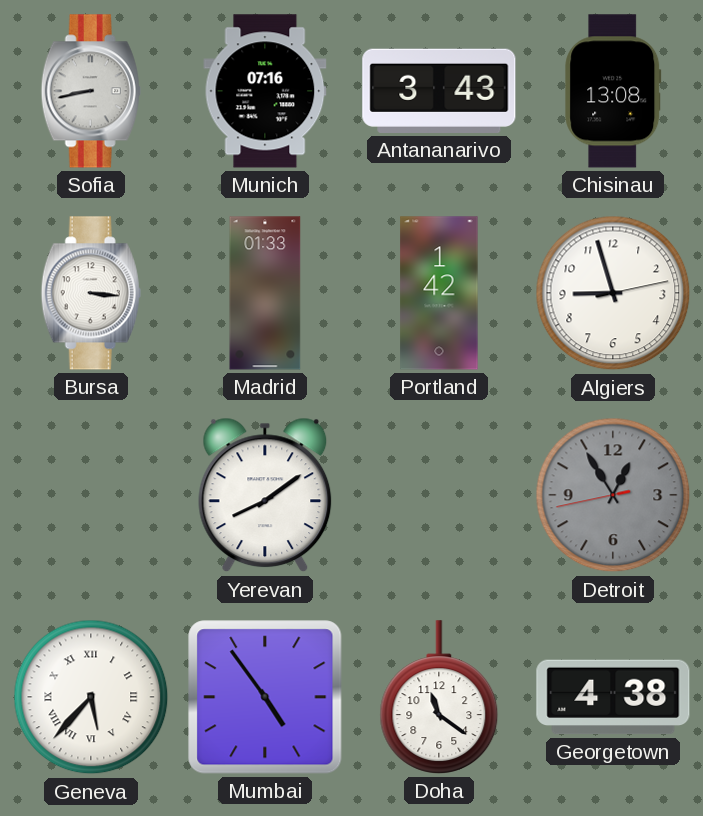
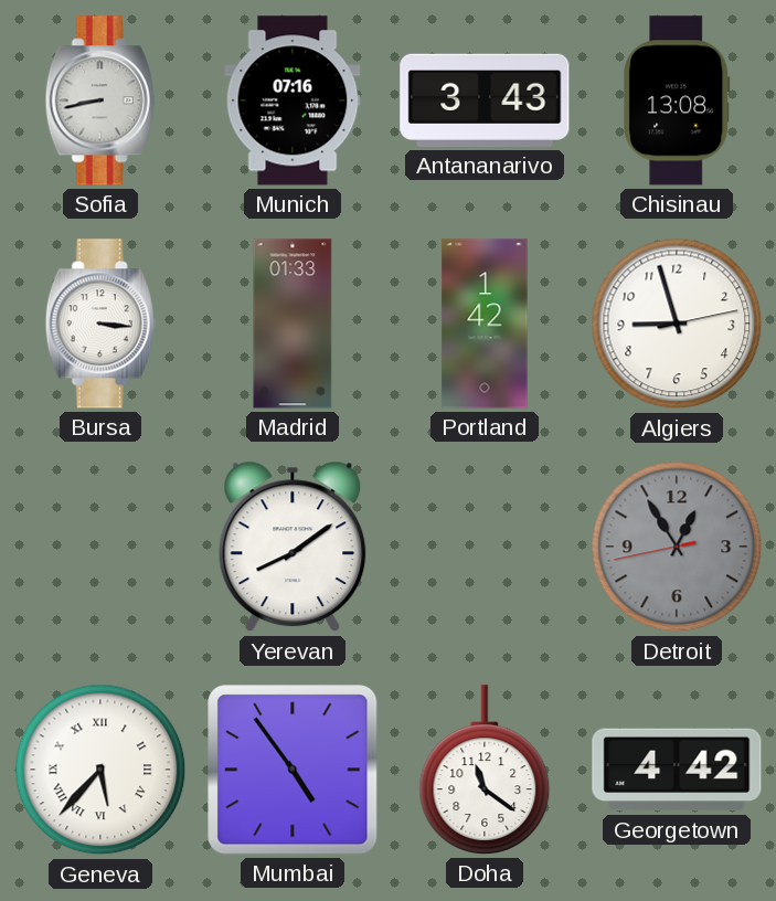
Georgetown: 4:38 -> 4:42
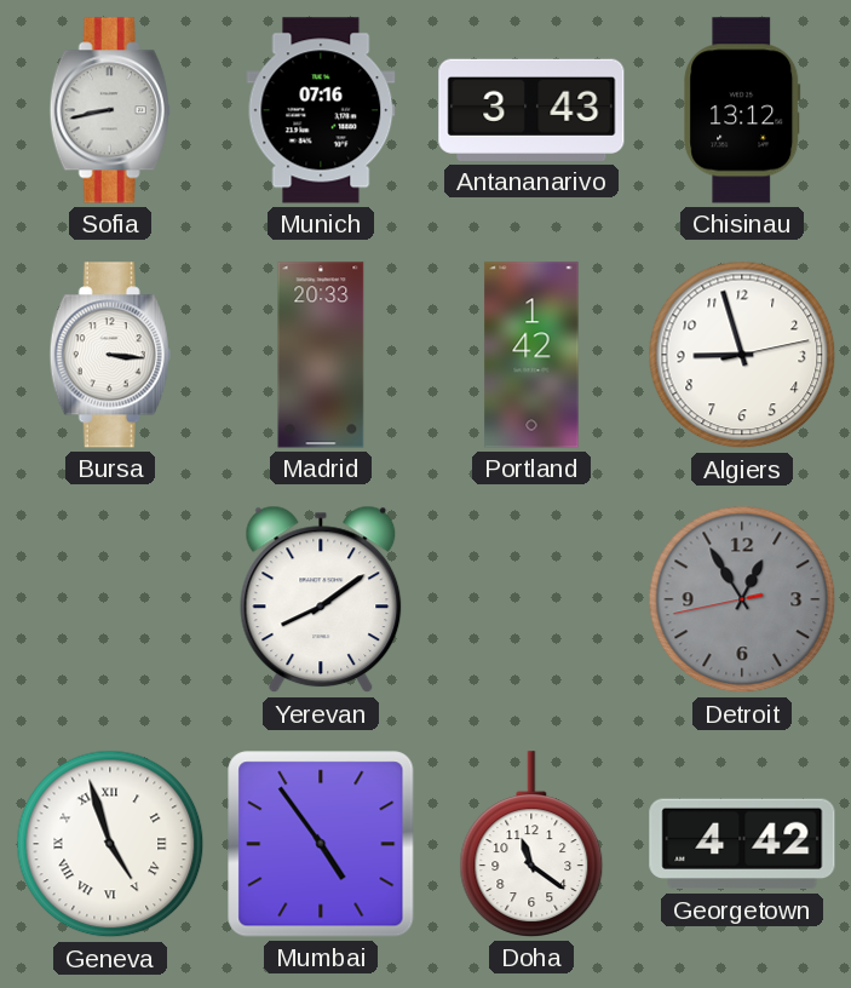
Chisinau: 13:08 -> 13:12
Madrid: 01:33 -> 20:33
Geneva: 5:37 -> 4:57
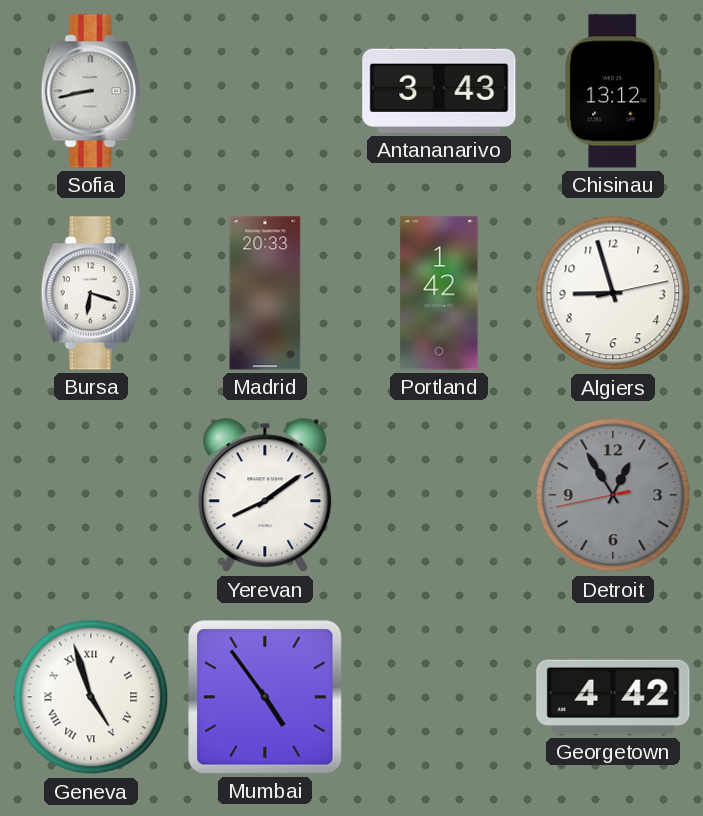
Munich: 07:16 -> none
Bursa: 3:16 -> 6:18
Doha: 11:21 -> none
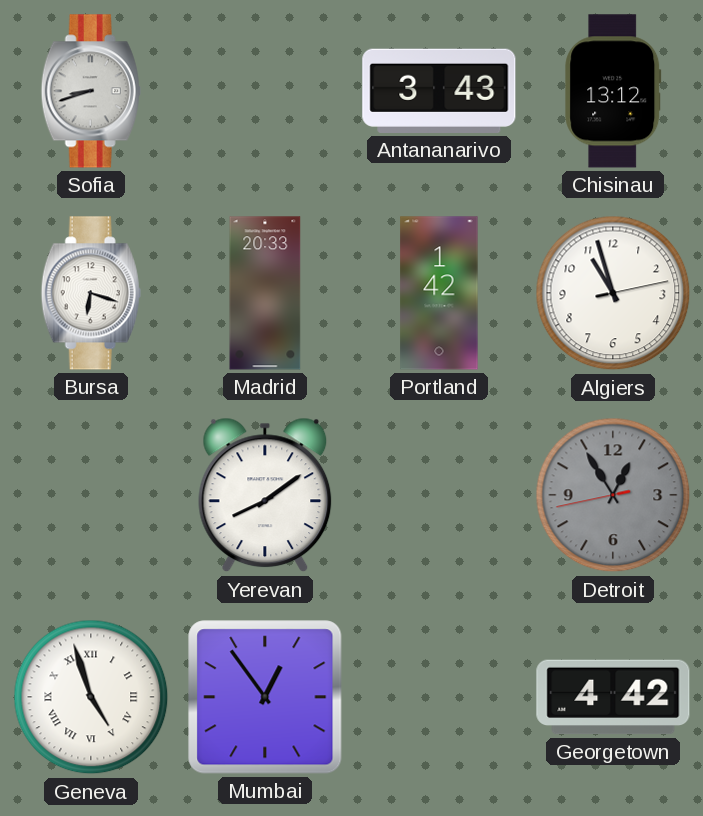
Sofia: 8:43 -> 8:42
Algiers: 8:57 -> 10:57
Mumbai: 4:54 -> 12:54
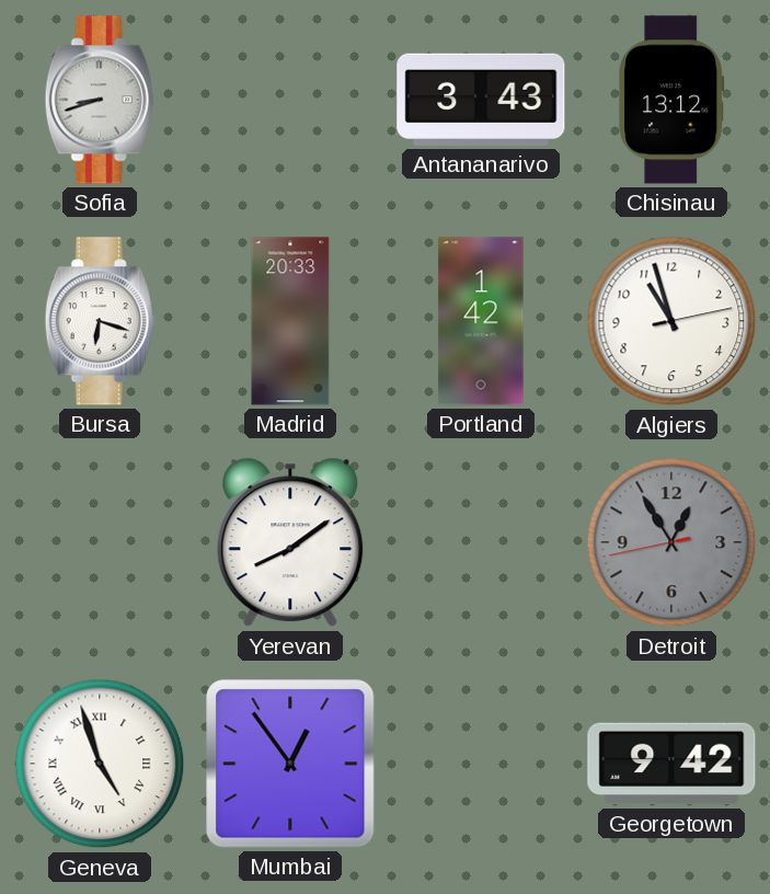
Georgetown: 4:42 -> 9:42
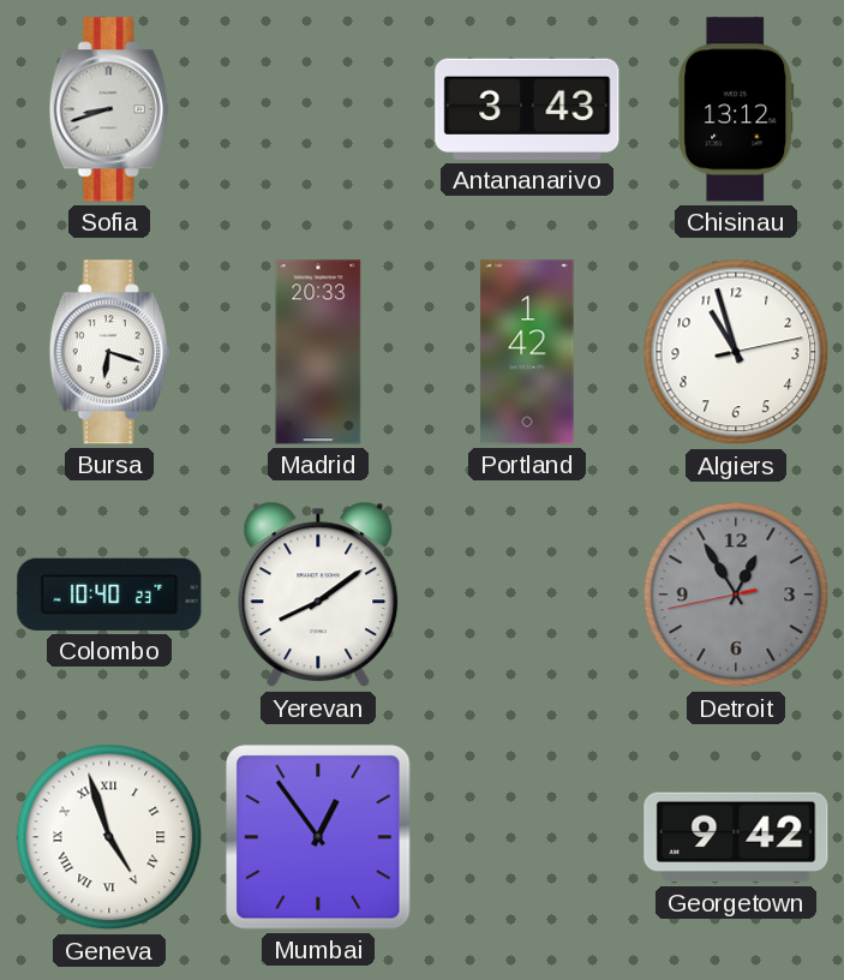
Colombo: none -> 10:40
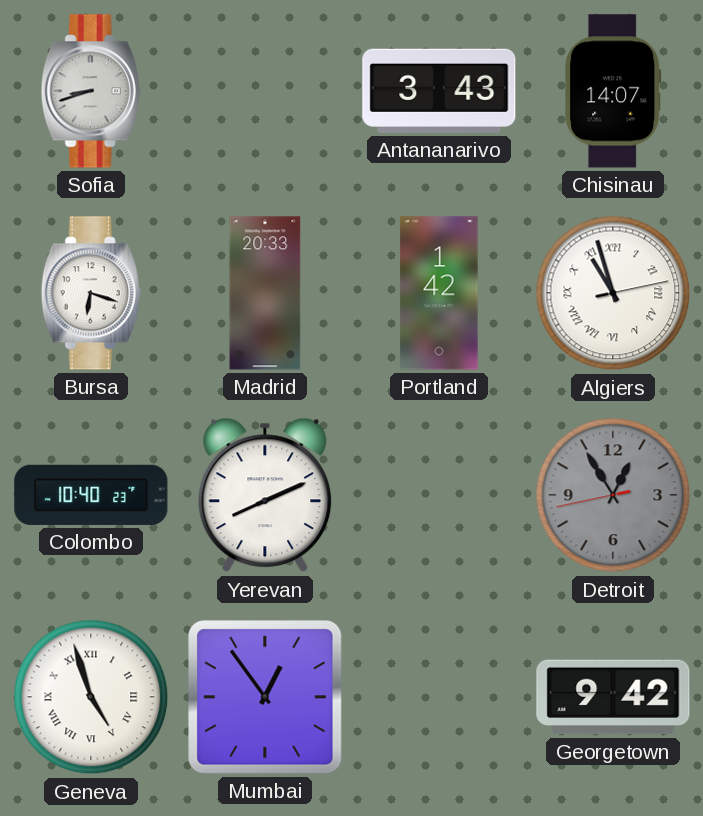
Chisinau: 13:12 -> 14:07
Algiers numerals: Arabic -> Roman
Yerevan: 8:09 -> 8:11
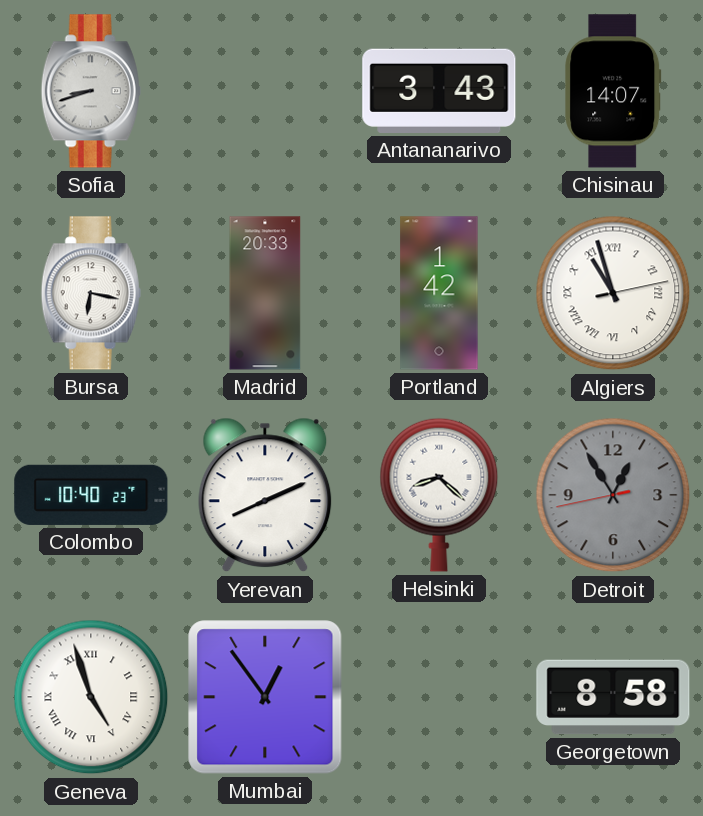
Bursa: 6:18 -> 6:17
Helsinki: none -> 8:22
Georgetown: 9:42 -> 8:58
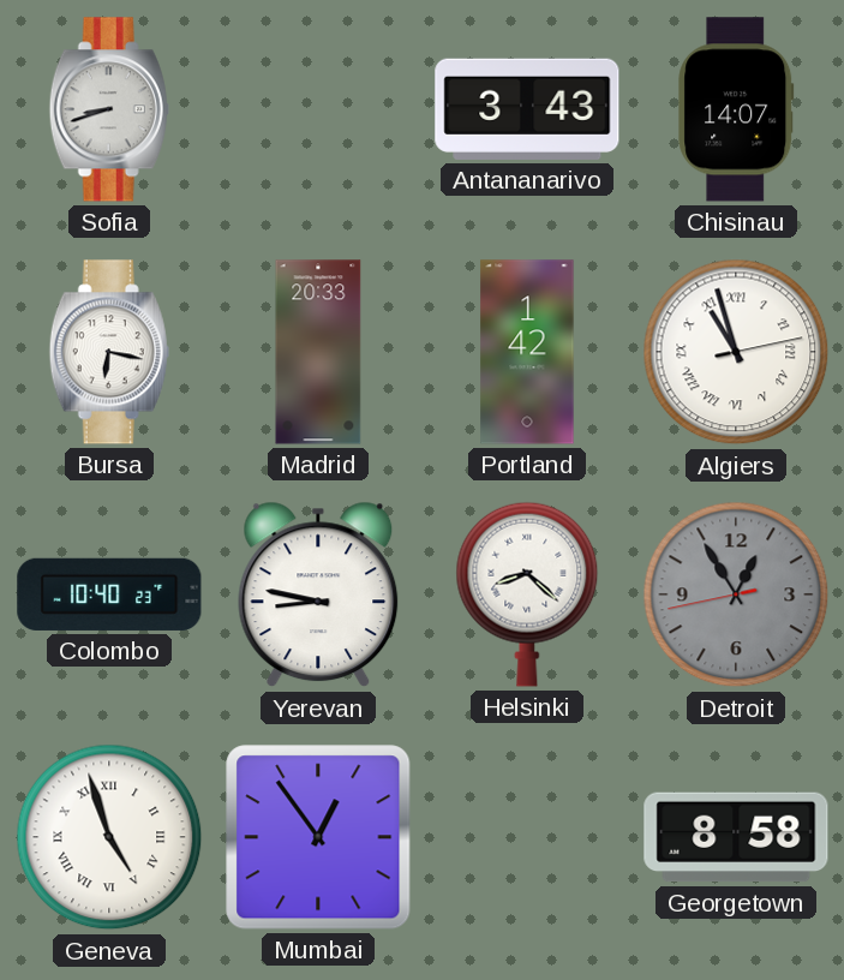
Yerevan: 8:11 -> 8:47
